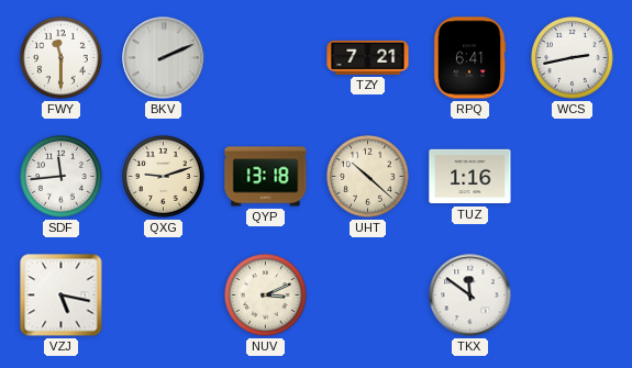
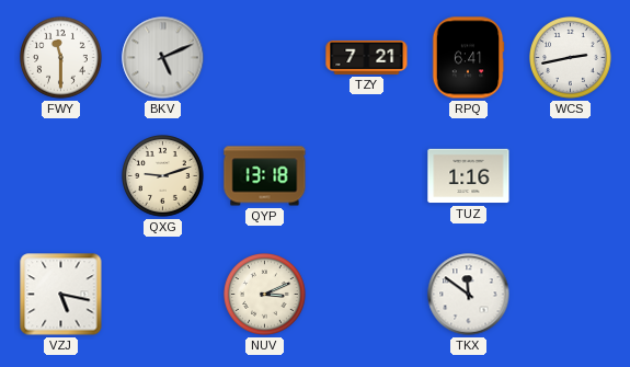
BKV: 2:11 -> 5:11
SDF: 11:44 -> none
UHT: 10:22 -> none
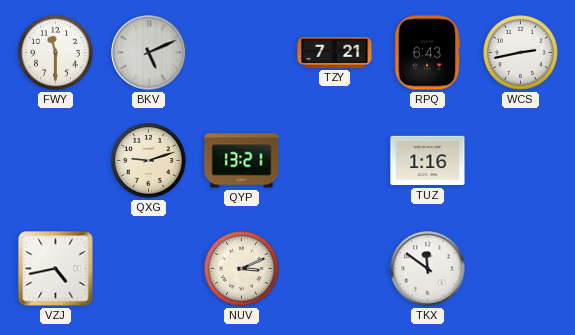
RPQ: 6:41 -> 6:43
QYP: 13:18 -> 13:21
VZJ: 5:17 -> 4:43
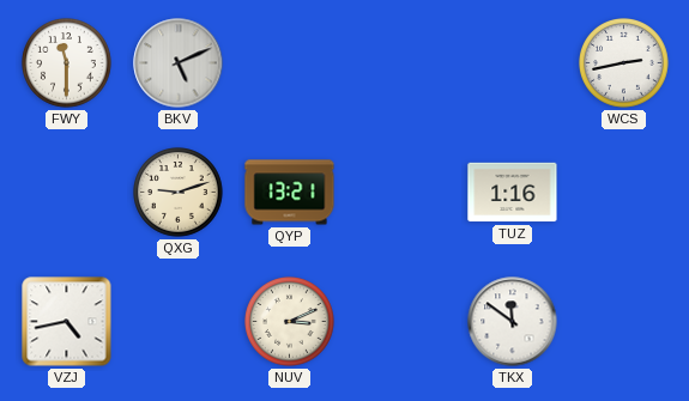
TZY: 7:21 -> none
RPQ: 6:43 -> none
